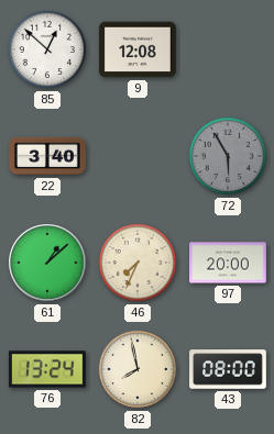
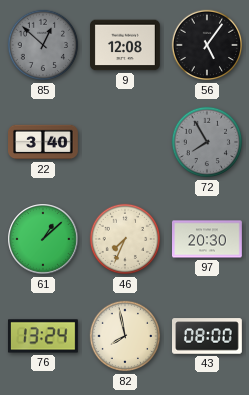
85 dial: white -> grey
56: none -> 5:06
72: 5:55 -> 7:55
97: 20:00 -> 20:30
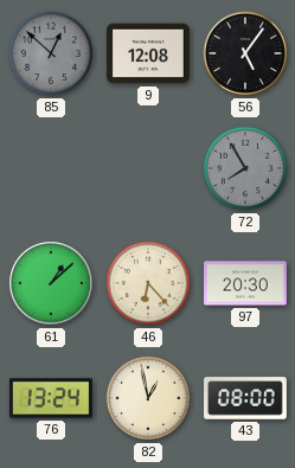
22: 3:40 -> none
46: 7:34 -> 6:23
82: 7:58 -> 12:58
